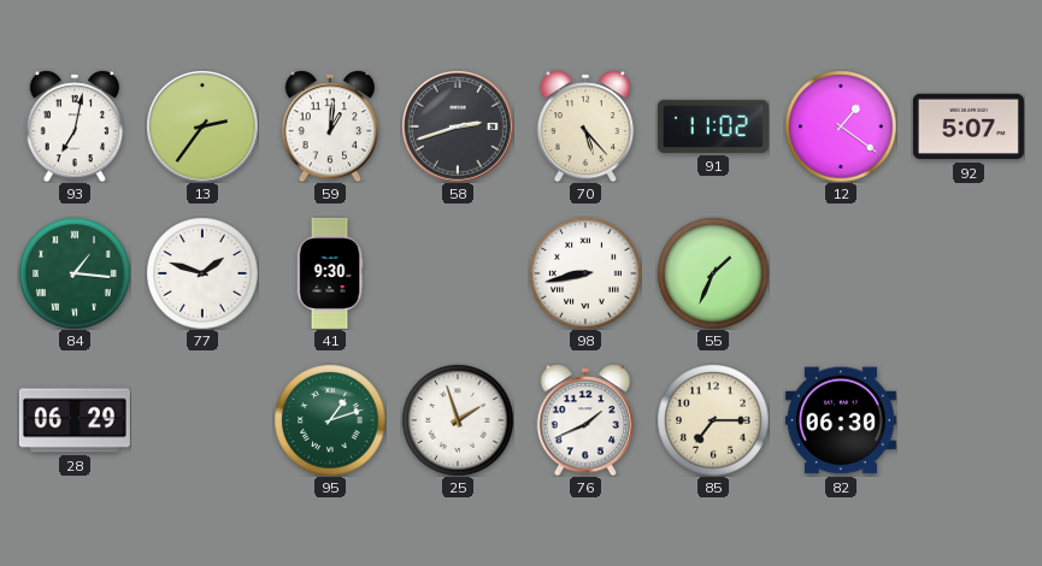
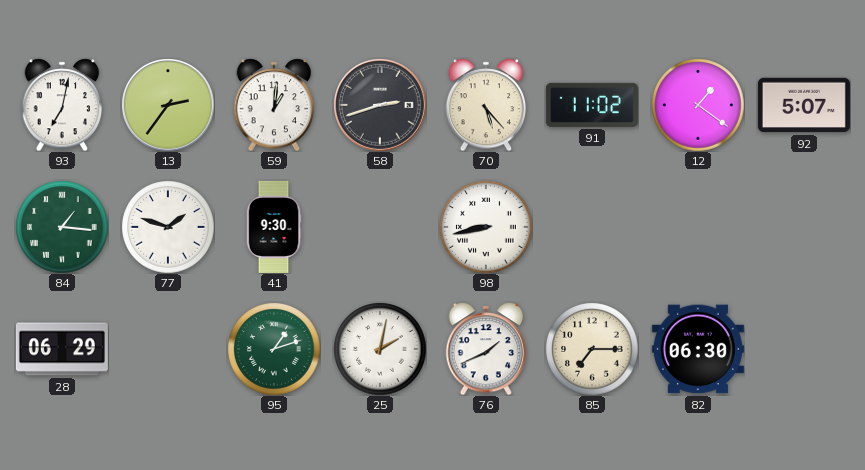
55: 1:34 -> none
25: 1:57 -> 2:02
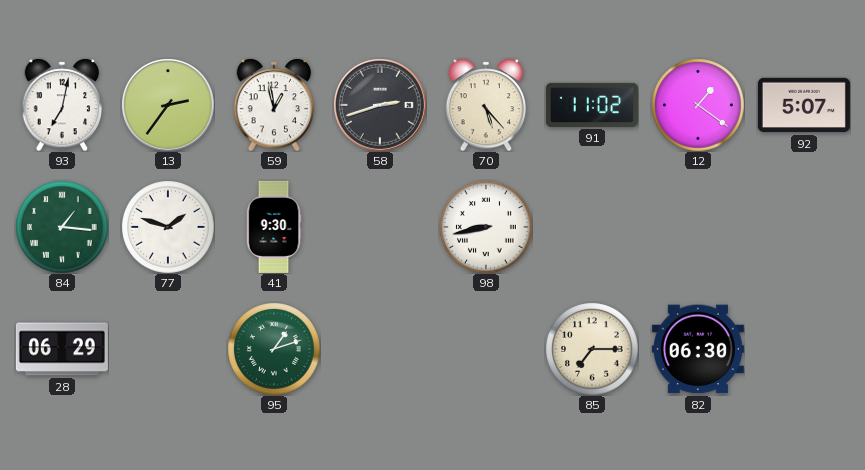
59: 1:01 -> 12:58
25: 2:02 -> none
76: 1:41 -> none
